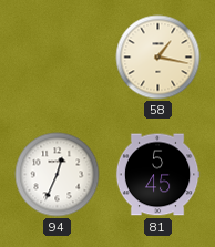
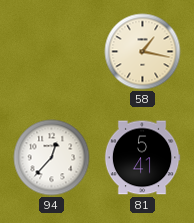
94: 12:34 -> 12:37
81: 5:45 -> 5:41
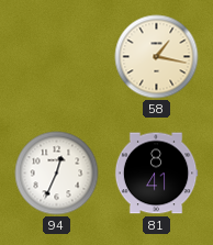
94: 12:37 -> 12:34
81: 5:41 -> 8:41
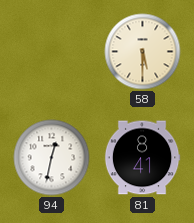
58: 1:17 -> 5:30
94: 12:34 -> 12:32
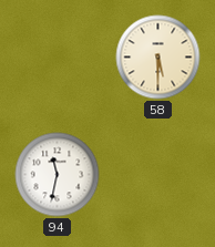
94: 12:32 -> 11:32
81: 8:41 -> none
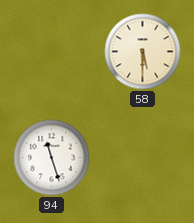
94: 11:32 -> 11:27
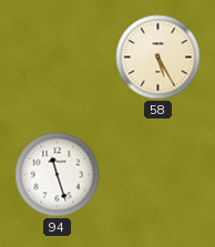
58: 5:30 -> 5:25
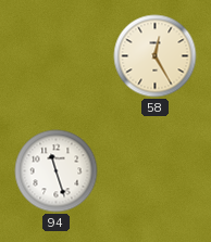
58: 5:25 -> 12:25
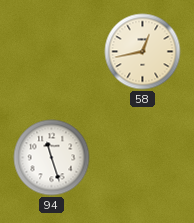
58: 12:25 -> 12:43
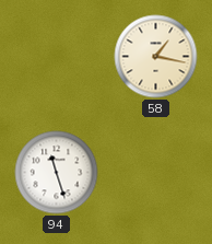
58: 12:43 -> 1:17
